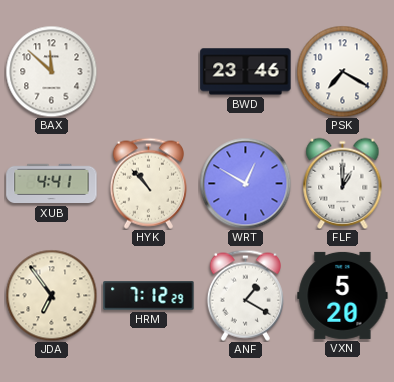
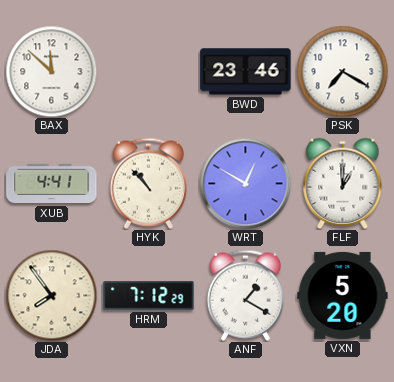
JDA: 6:54 -> 7:54
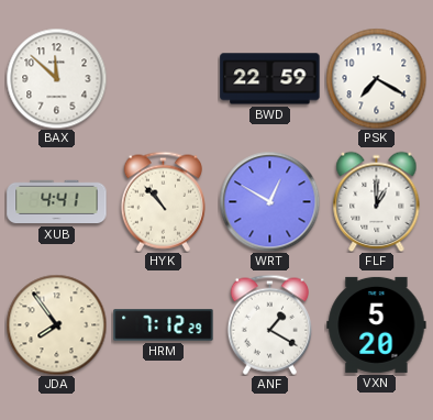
BWD: 23:46 -> 22:59
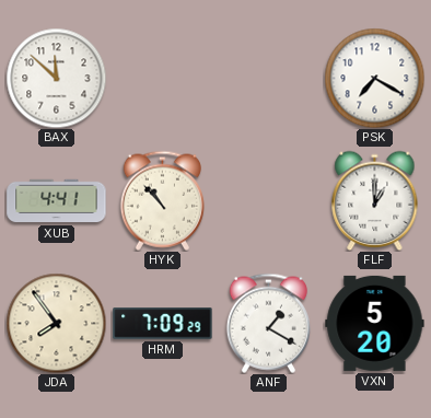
BWD: 22:59 -> none
WRT: 12:50 -> none
HRM: 7:12 -> 7:09
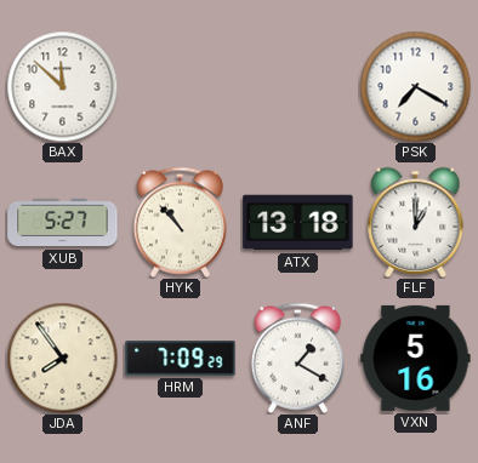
XUB: 4:41 -> 5:27
ATX: none -> 13:18
VXN: 5:20 -> 5:16
